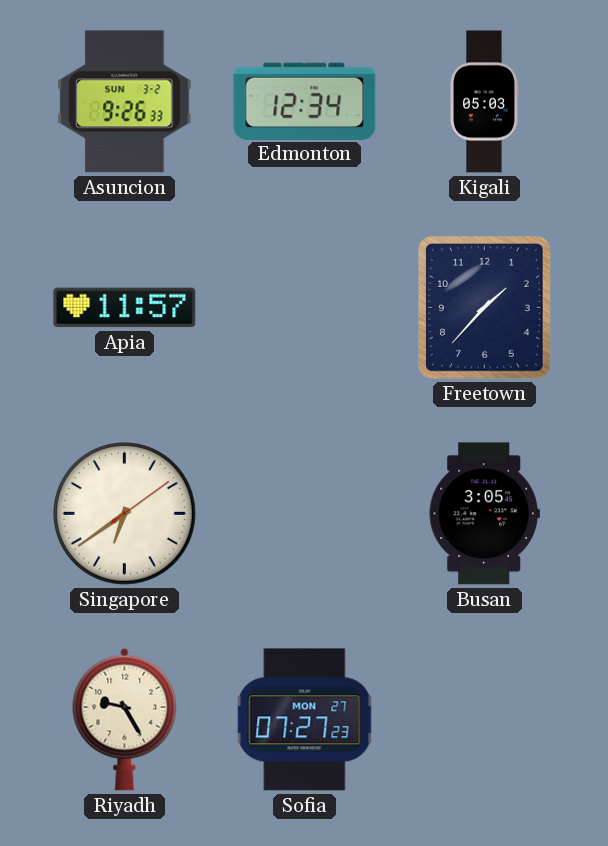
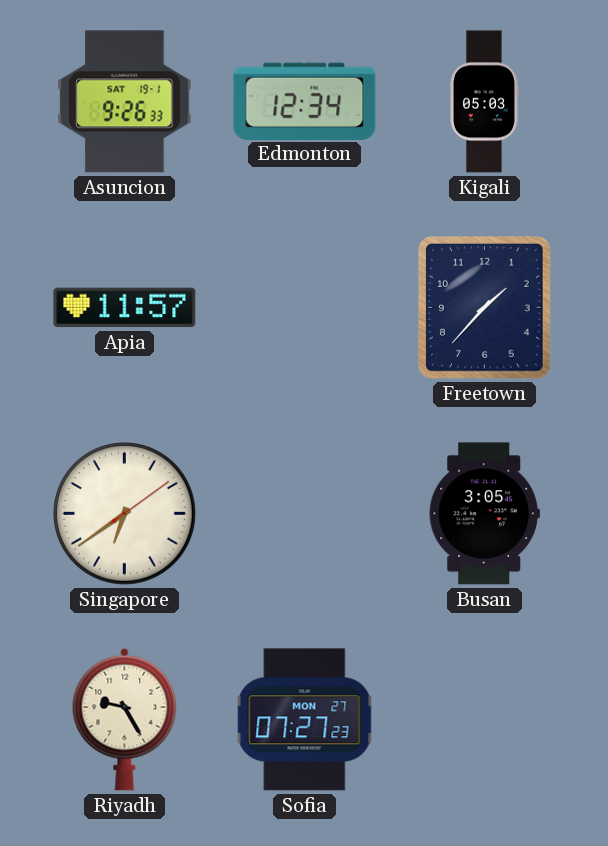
Asuncion date: SUN 3-2 -> SAT 19-1
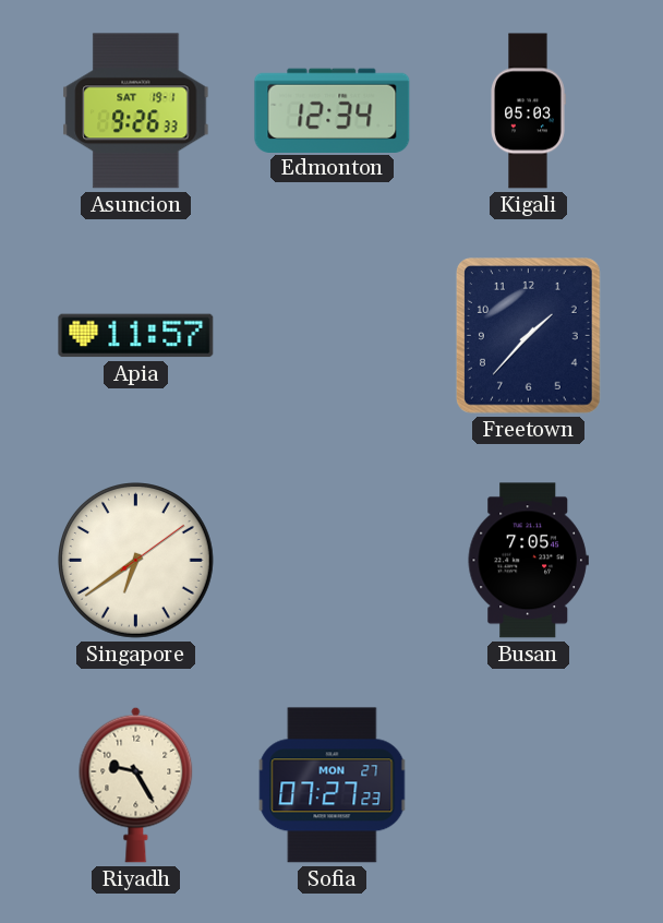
Busan: 3:05 -> 7:05
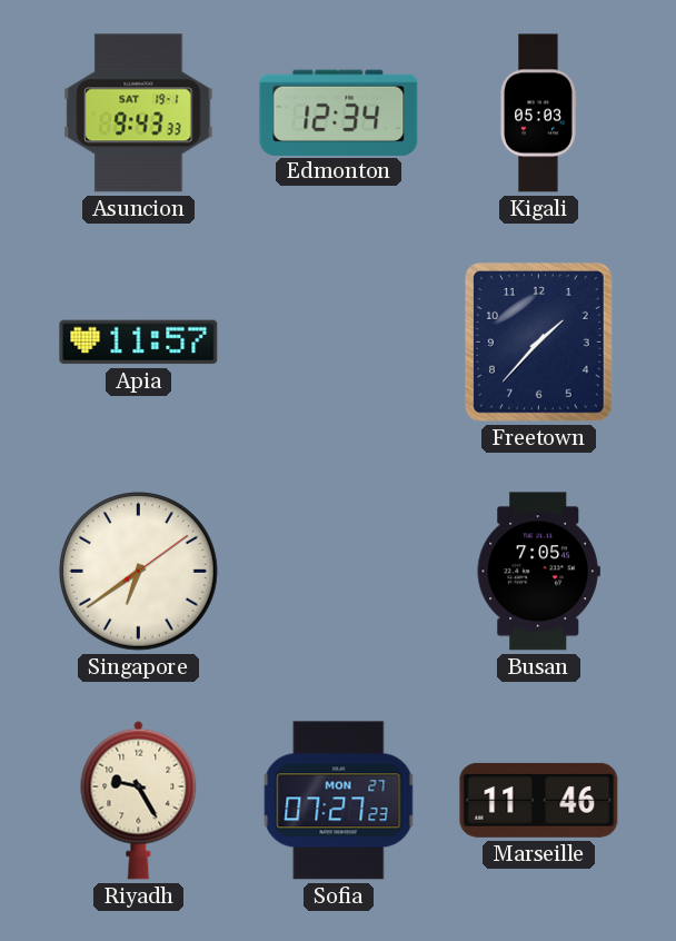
Asuncion: 9:26 -> 9:43
Marseille: none -> 11:46
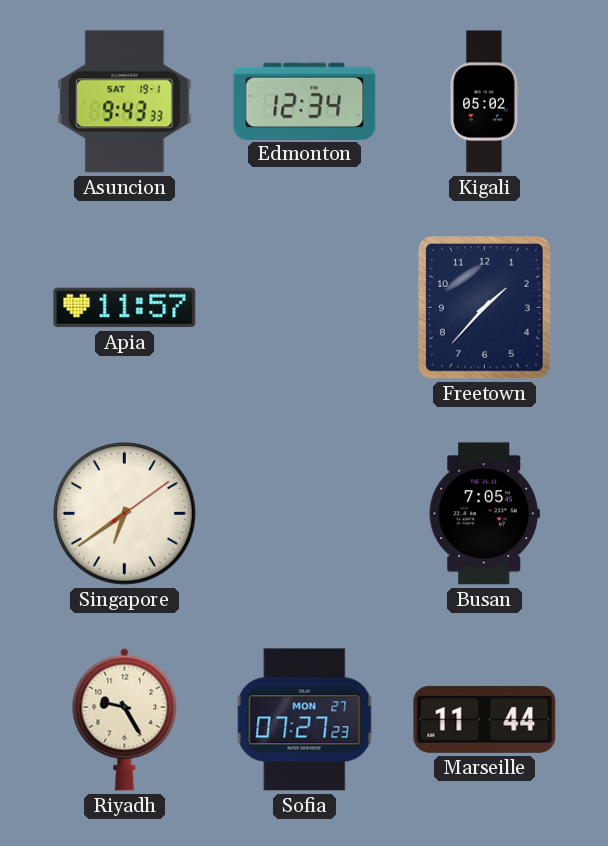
Kigali: 05:03 -> 05:02
Marseille: 11:46 -> 11:44
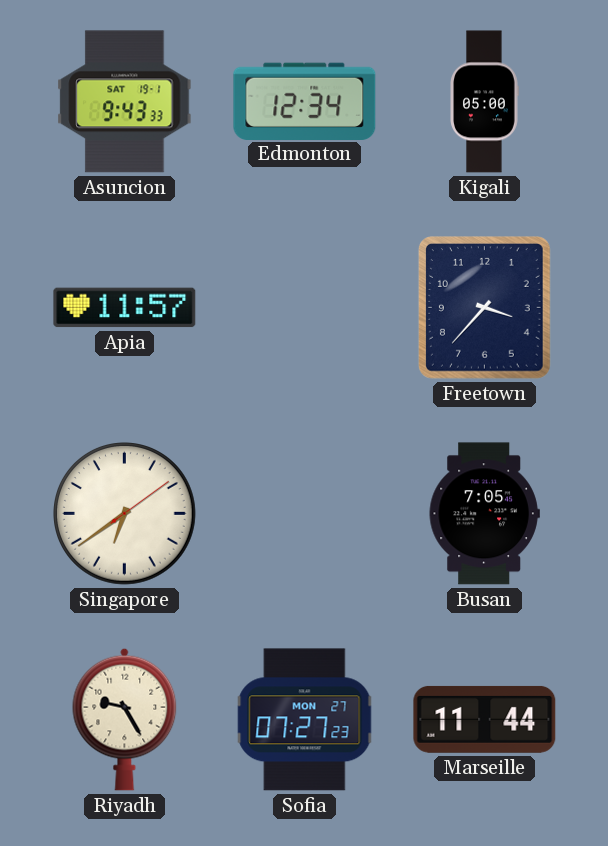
Kigali: 05:02 -> 05:00
Freetown: 1:37 -> 3:37
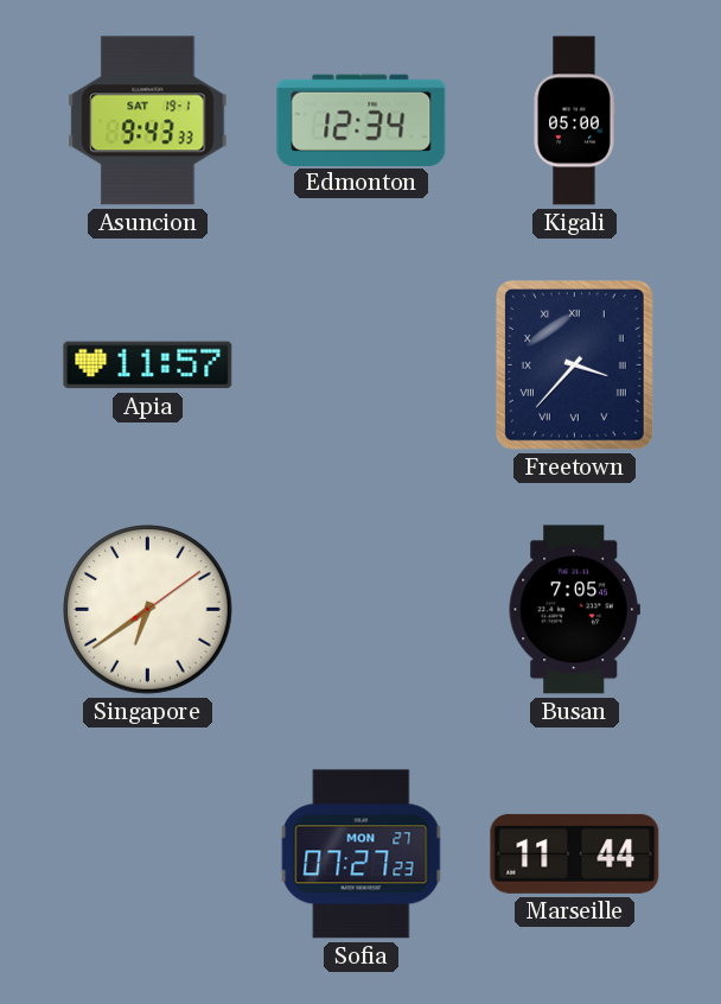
Freetown numerals: Arabic -> Roman
Riyadh: 9:25 -> none
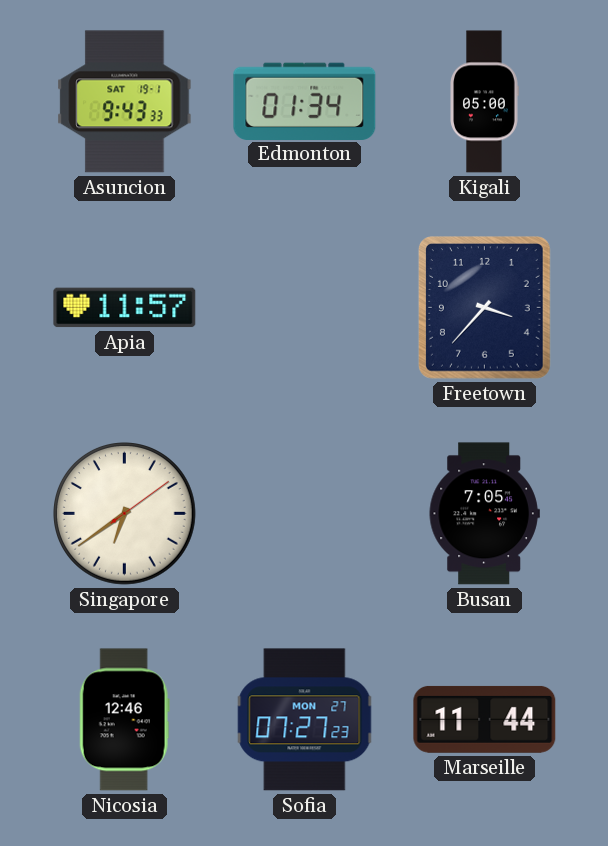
Edmonton: 12:34 -> 01:34
Freetown numerals: Roman -> Arabic
Nicosia: none -> 12:46
